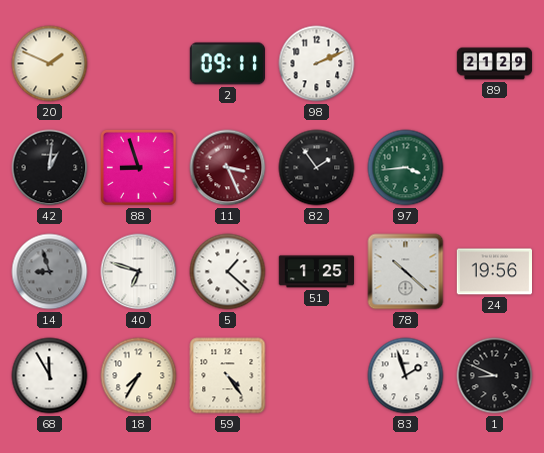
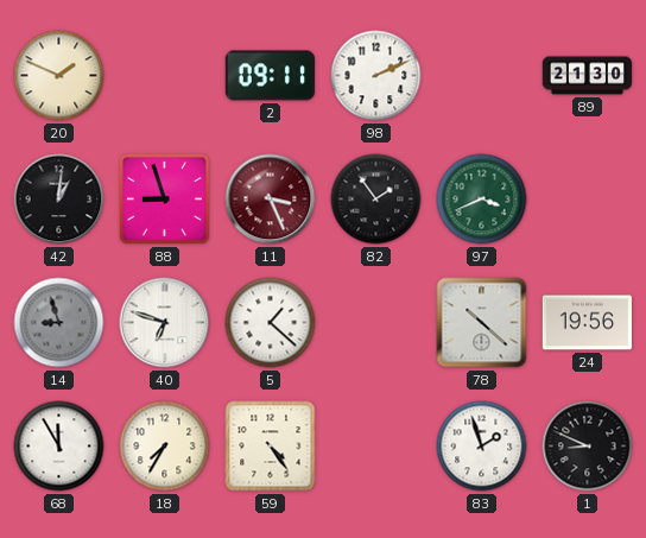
89: 21:29 -> 21:30
97: 3:44 -> 3:41
51: 1:25 -> none
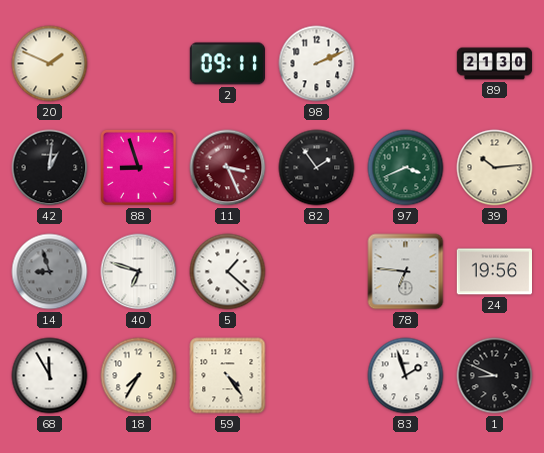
39: none -> 10:14
78: 10:22 -> 6:46
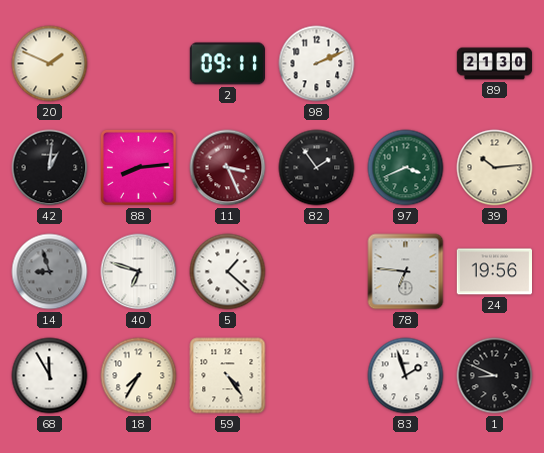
88: 8:57 -> 8:14
